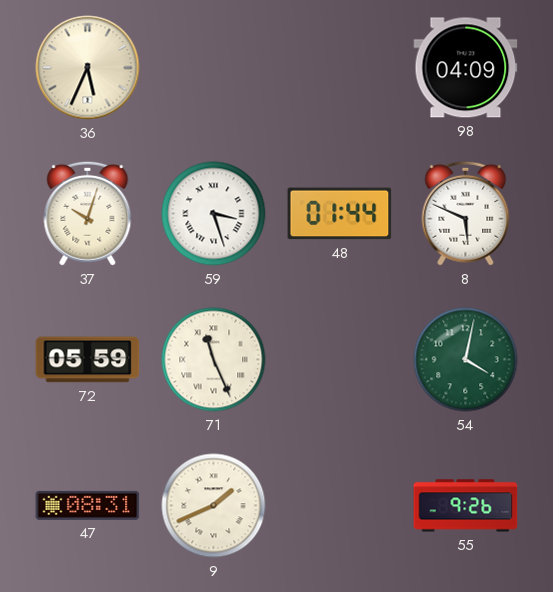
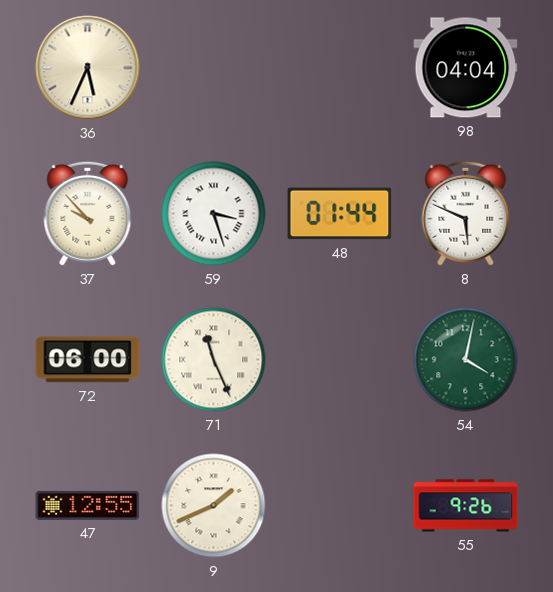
98: 04:09 -> 04:04
37: 10:03 -> 9:53
72: 05:59 -> 06:00
47: 08:31 -> 12:55
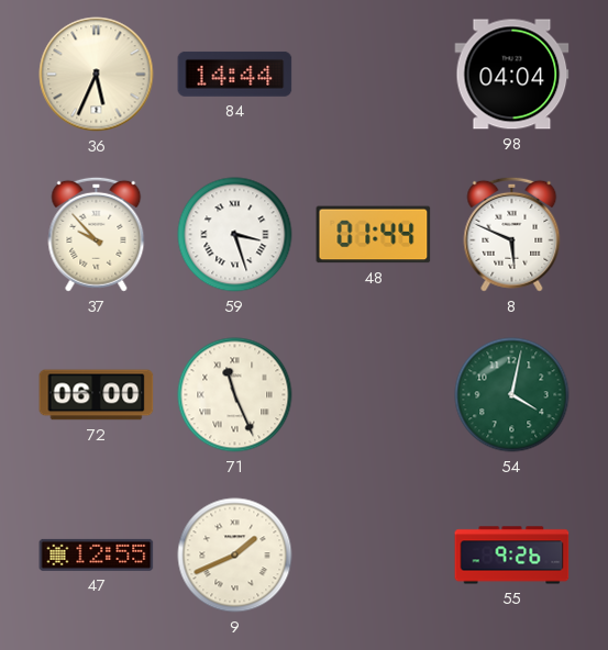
84: none -> 14:44
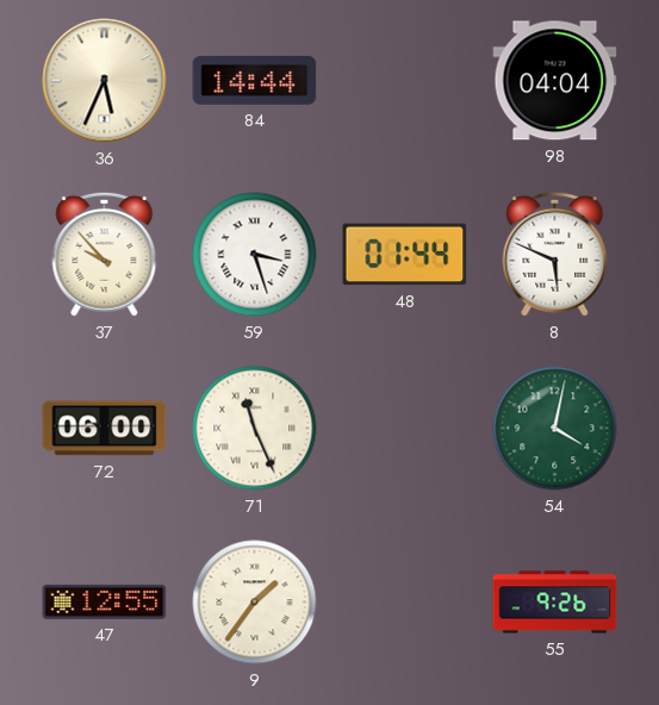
9: 1:41 -> 1:36
